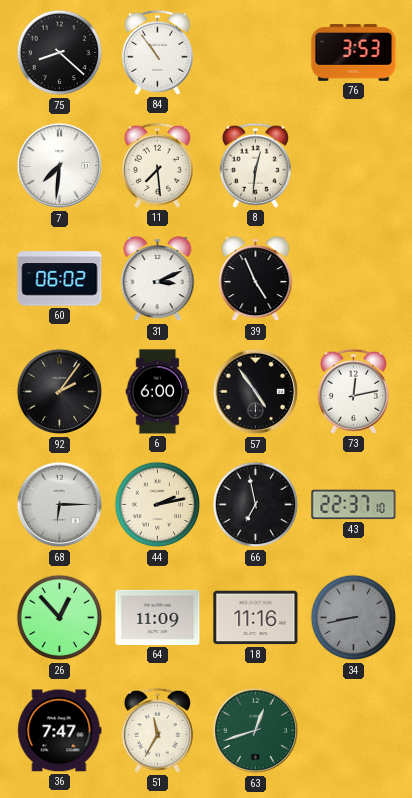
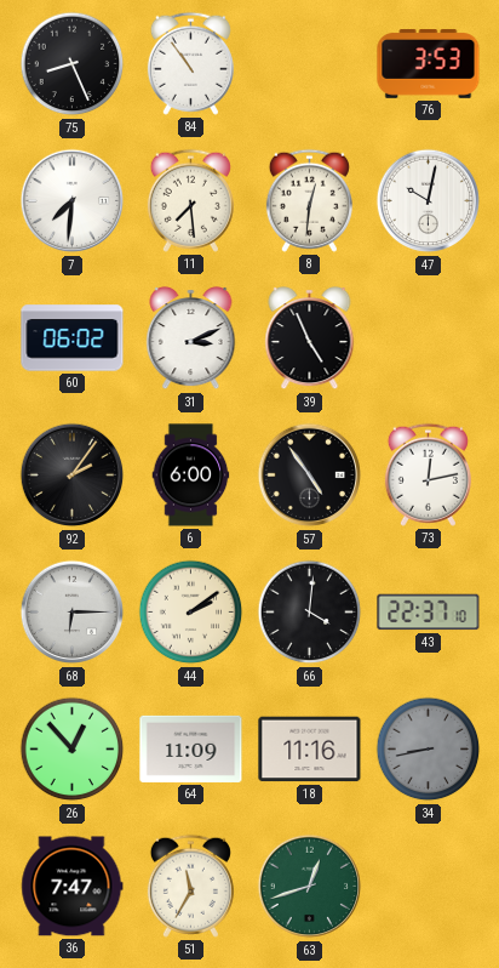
75: 8:22 -> 8:26
47: none -> 10:02
44: 2:13 -> 2:09
66: 6:58 -> 4:01
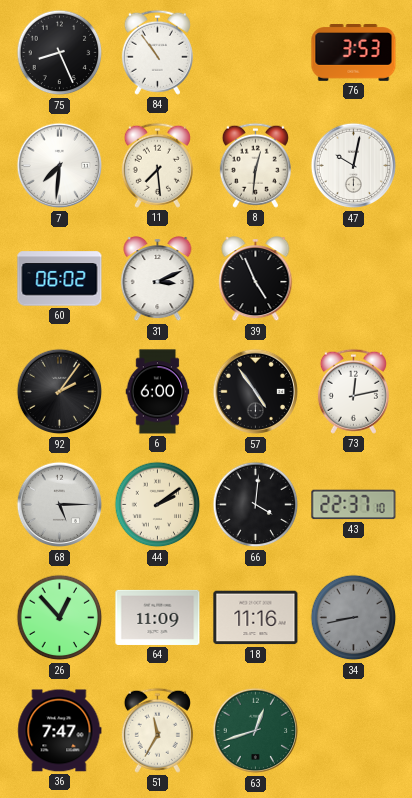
68: 6:15 -> 5:15
